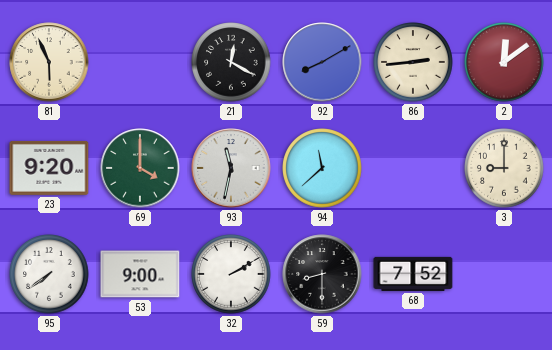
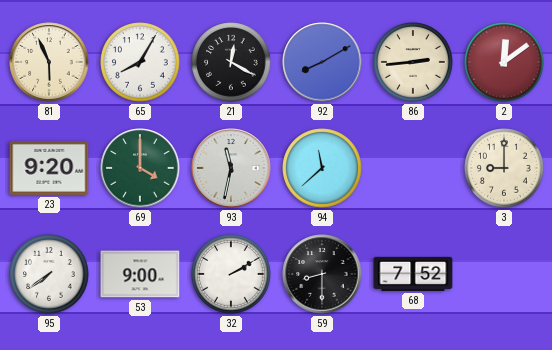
65: none -> 8:05
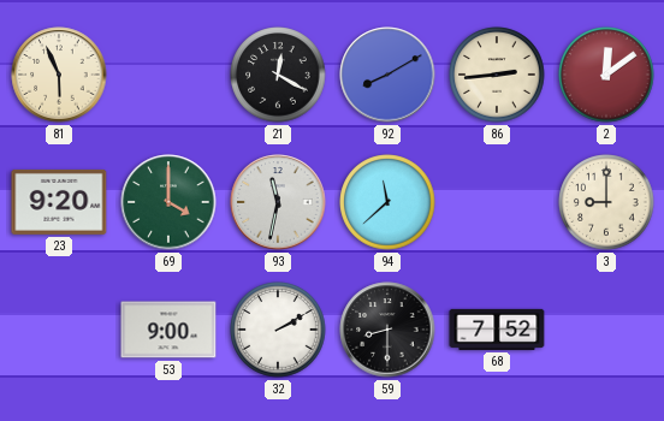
65: 8:05 -> none
95: 7:39 -> none
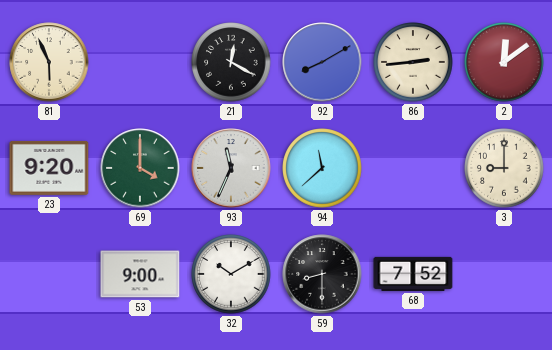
93: 11:32 -> 11:34
32: 2:10 -> 10:10
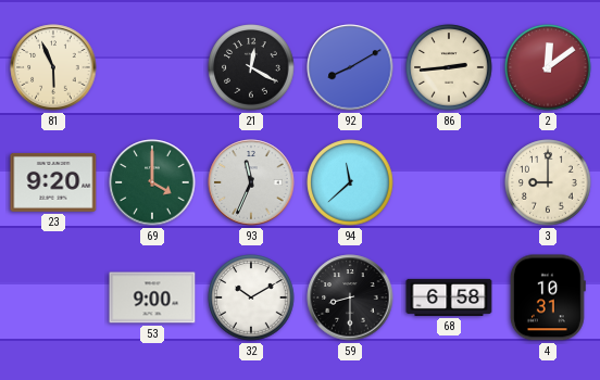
68: 7:52 -> 6:58
4: none -> 10:31
